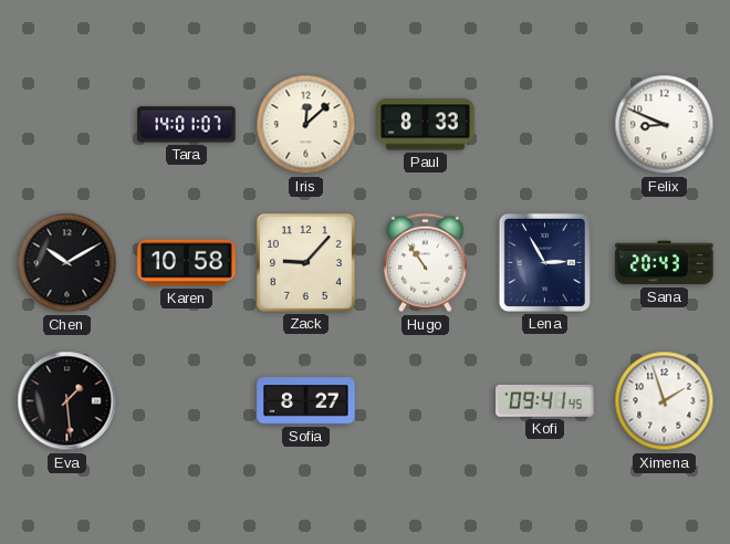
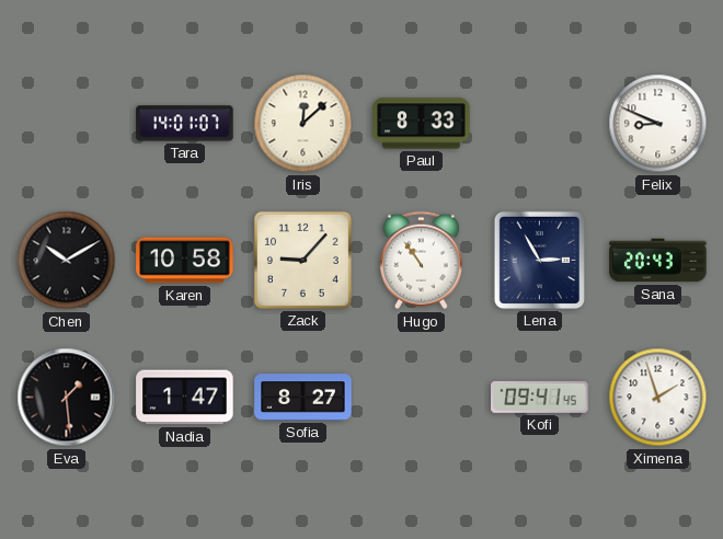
Nadia: none -> 1:47
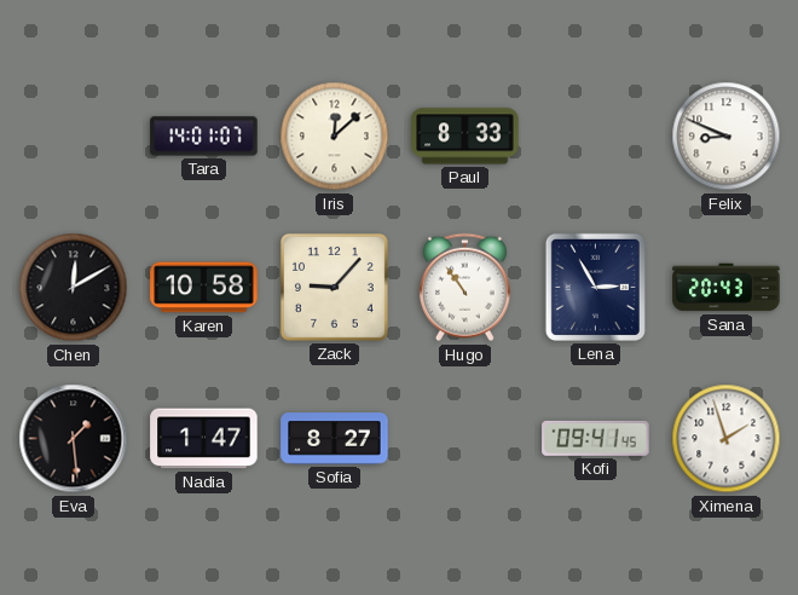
Chen: 10:10 -> 12:10
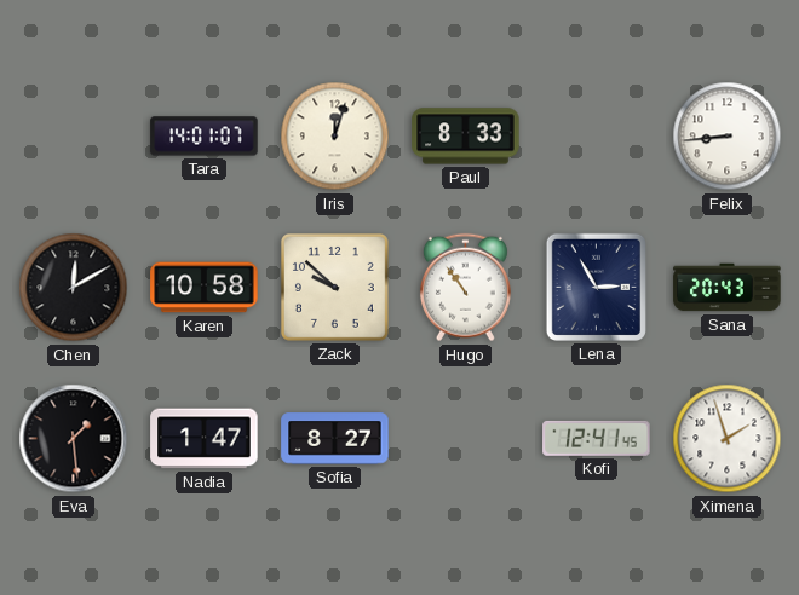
Iris: 12:08 -> 12:03
Felix: 8:49 -> 8:44
Zack: 9:07 -> 9:52
Kofi: 09:41 -> 12:41
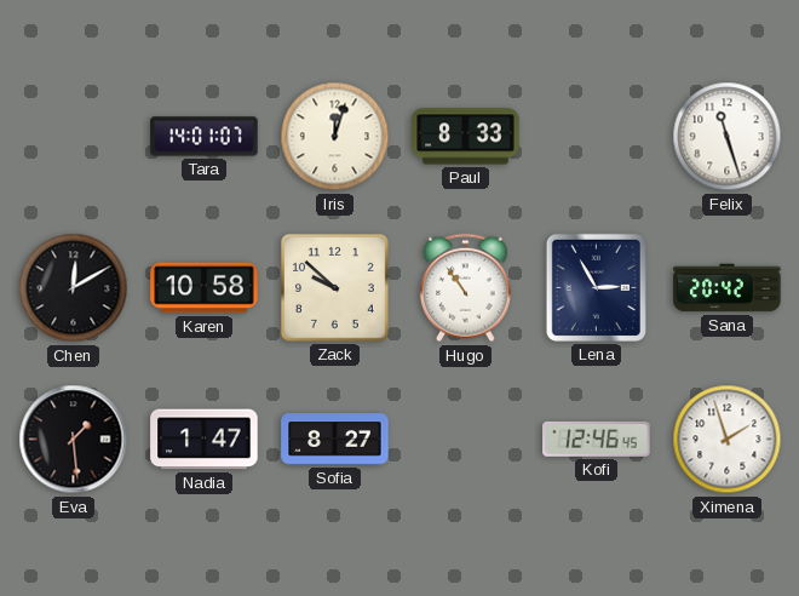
Felix: 8:44 -> 11:27
Sana: 20:43 -> 20:42
Kofi: 12:41 -> 12:46
